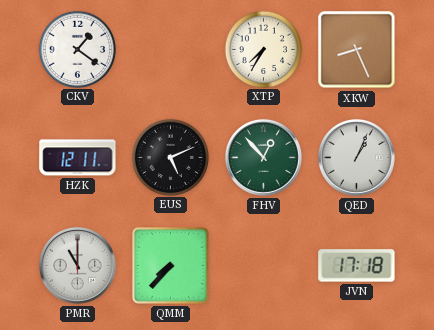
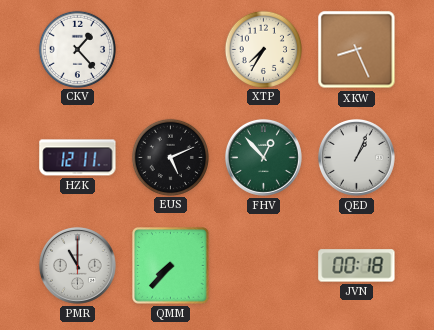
CKV: 1:21 -> 1:23
JVN: 17:18 -> 00:18
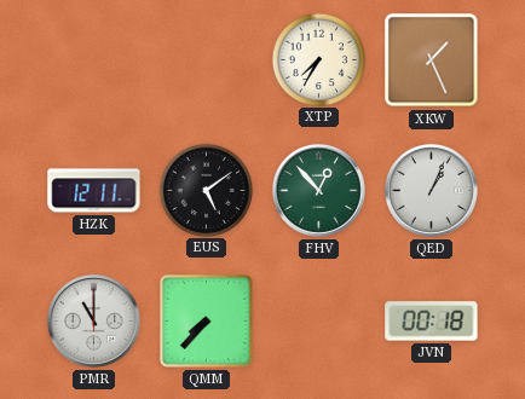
CKV: 1:23 -> none
XKW: 8:26 -> 1:26
EUS: 5:11 -> 5:09
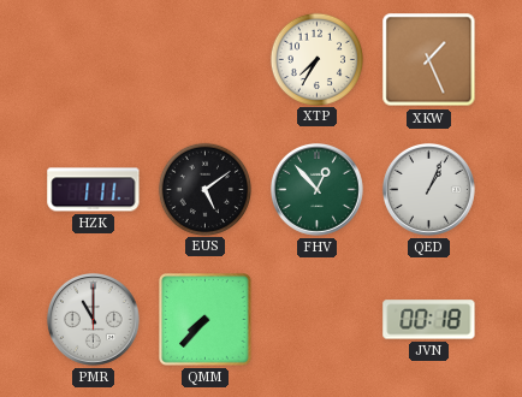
HZK: 12:11 -> 1:11
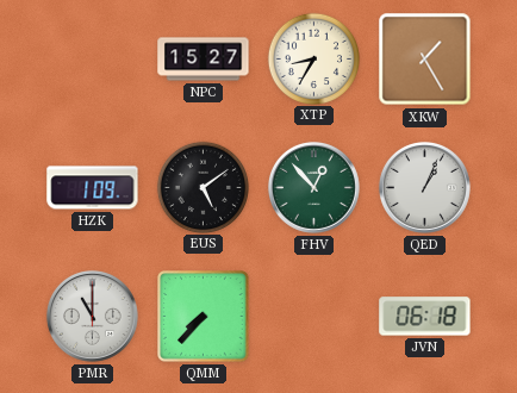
NPC: none -> 15:27
XTP: 7:35 -> 8:35
XKW: 1:26 -> 1:25
HZK: 1:11 -> 1:09
JVN: 00:18 -> 06:18
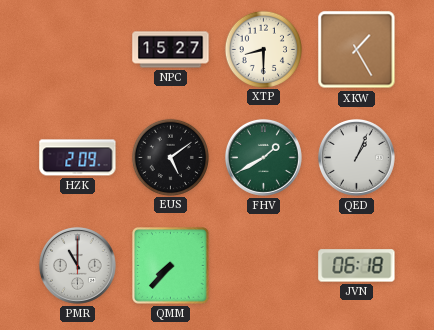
XTP: 8:35 -> 8:30
HZK: 1:09 -> 2:09
FHV: 12:53 -> 1:40
